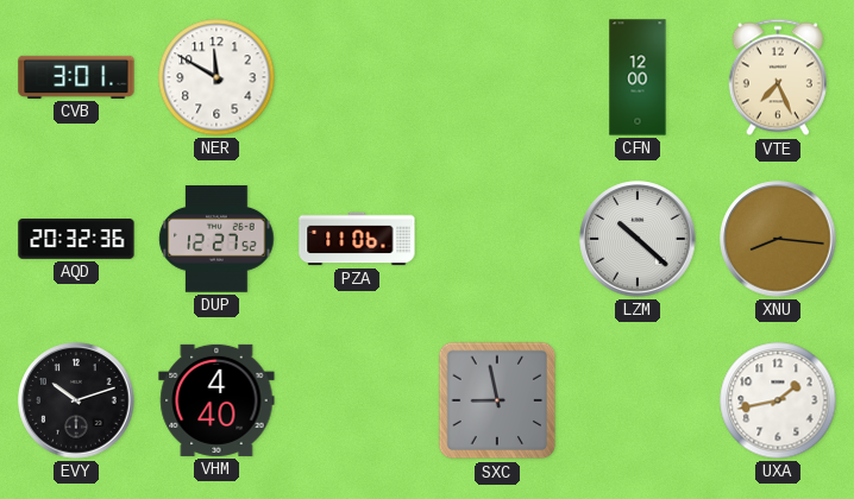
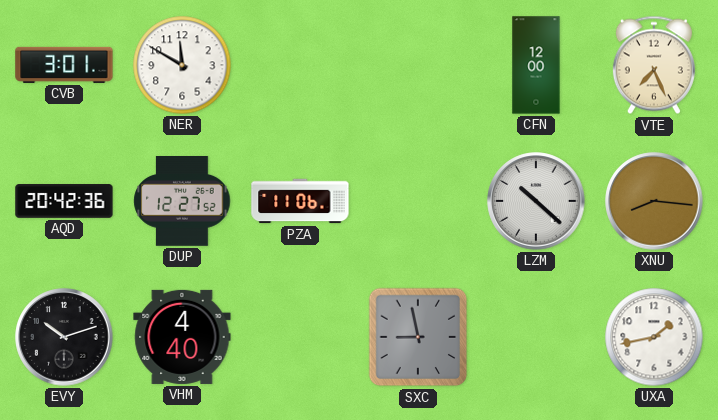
AQD: 20:32 -> 20:42
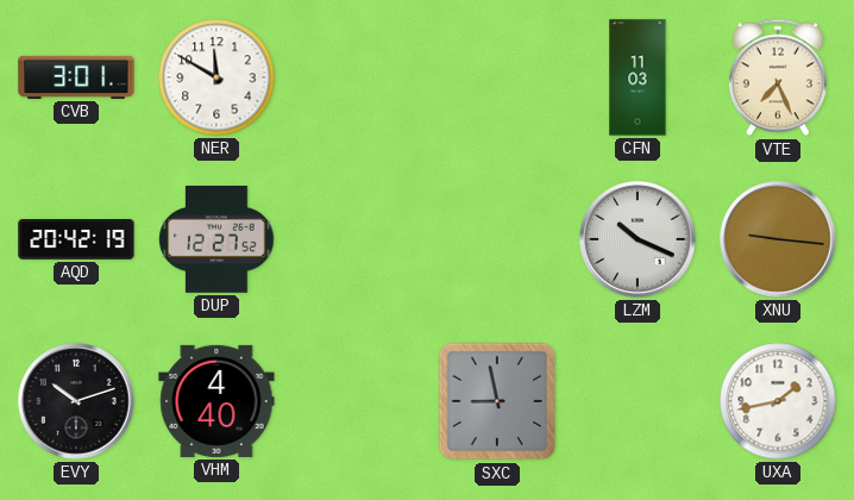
CFN: 12:00 -> 11:03
AQD: 20:42:36 -> 20:42:19
PZA: 11:06 -> none
LZM: 10:22 -> 10:19
XNU: 8:16 -> 9:16
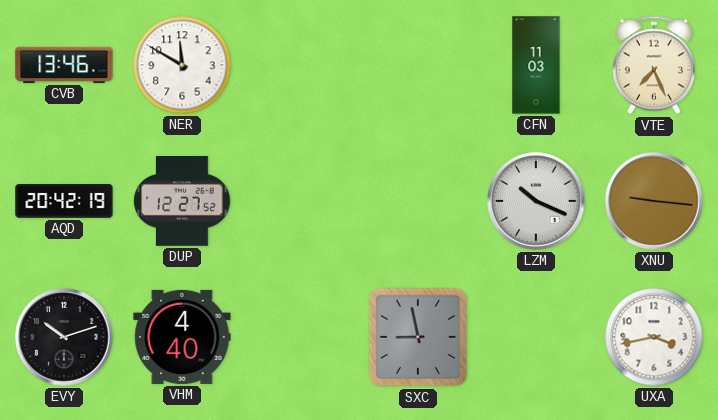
CVB: 3:01 -> 13:46
UXA: 1:43 -> 3:43
